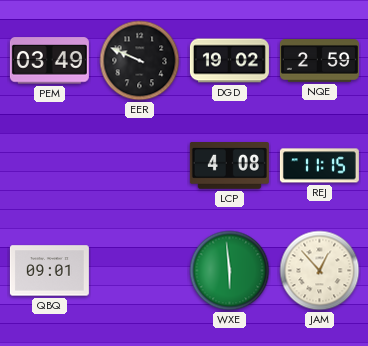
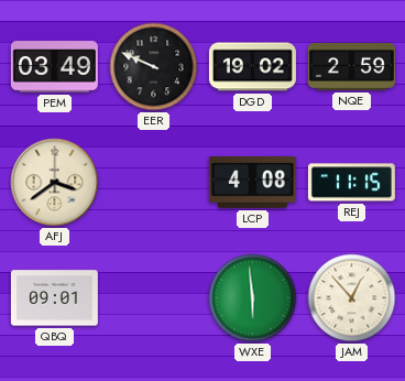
AFJ: none -> 3:39
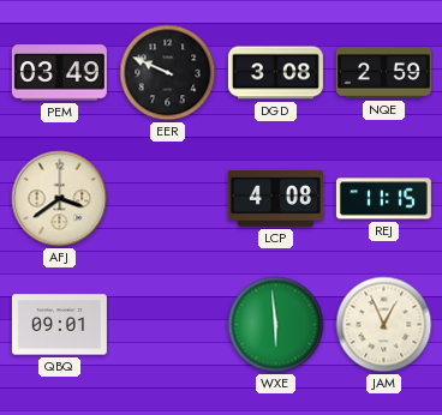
DGD: 19:02 -> 3:08
JAM: 12:53 -> 12:56
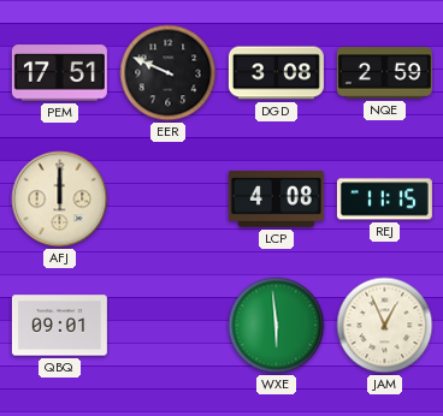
PEM: 03:49 -> 17:51
AFJ: 3:39 -> 12:00
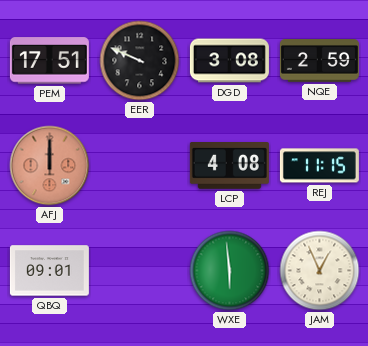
AFJ dial: cream -> salmon
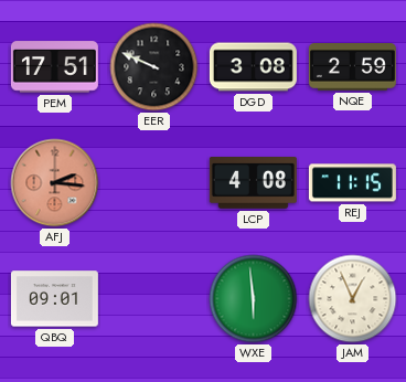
AFJ: 12:00 -> 2:16
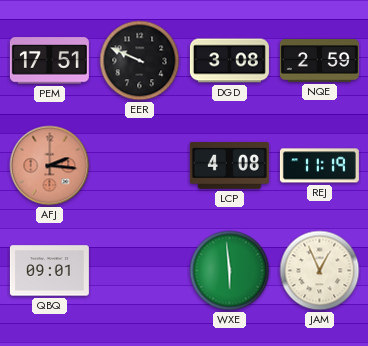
REJ: 11:15 -> 11:19
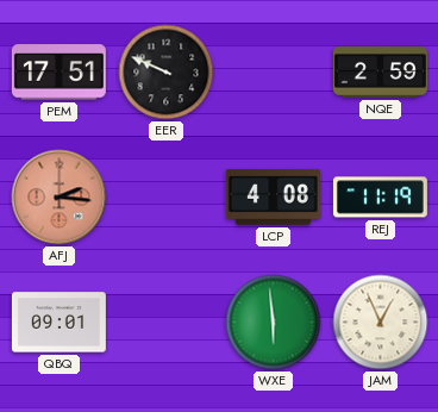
DGD: 3:08 -> none
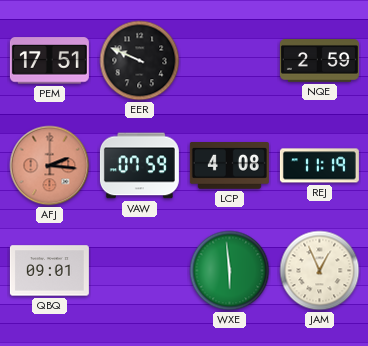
VAW: none -> 07:59
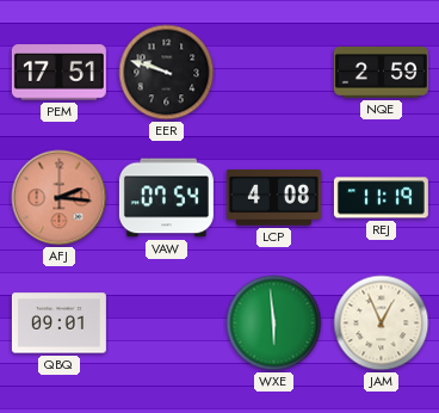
EER: 9:49 -> 9:48
VAW: 07:59 -> 07:54
